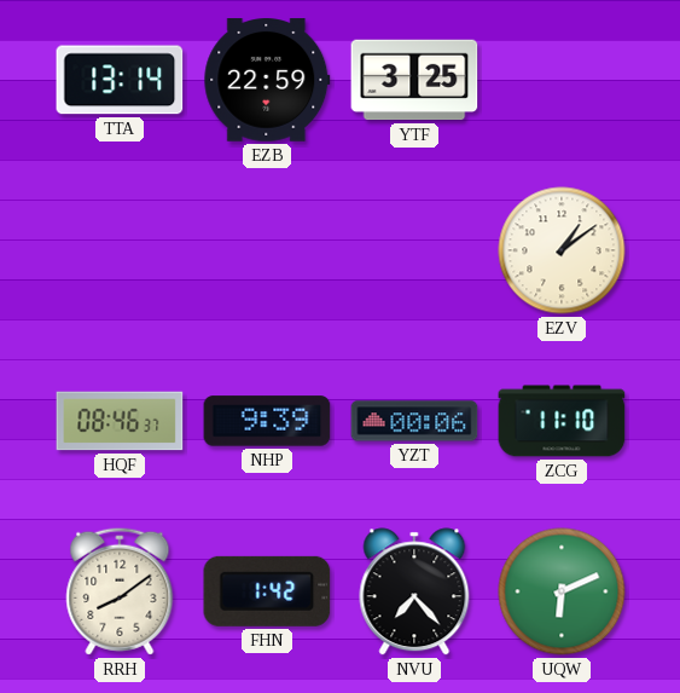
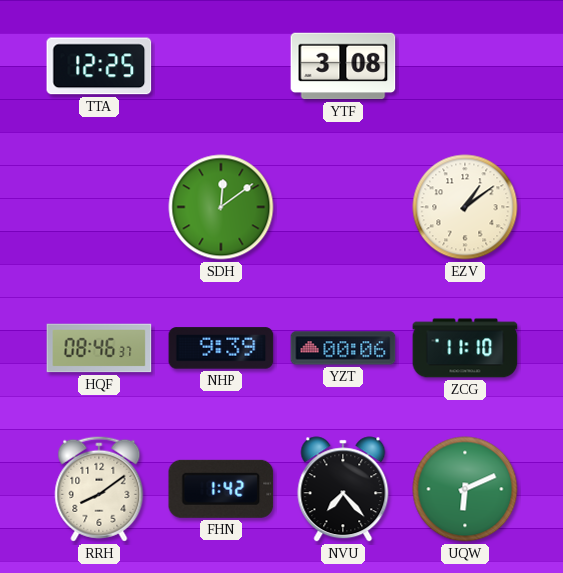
TTA: 13:14 -> 12:25
EZB: 22:59 -> none
YTF: 3:25 -> 3:08
SDH: none -> 12:09
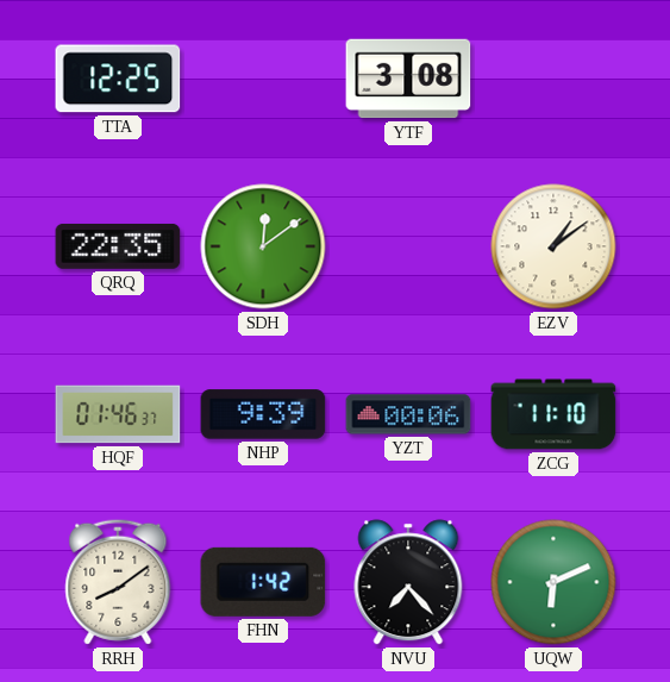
QRQ: none -> 22:35
HQF: 08:46 -> 01:46
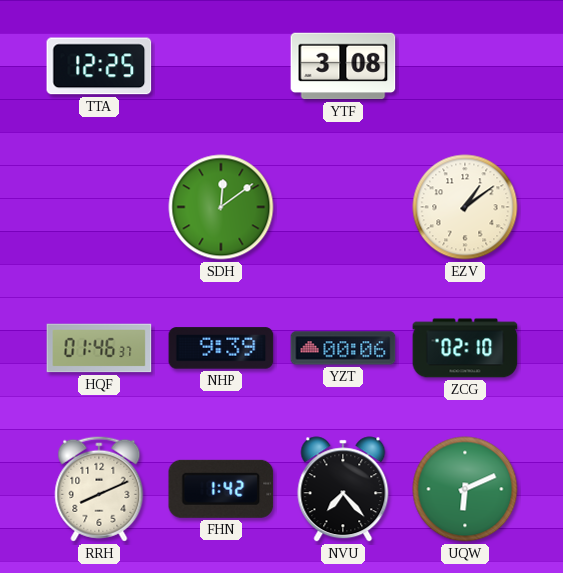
QRQ: 22:35 -> none
ZCG: 11:10 -> 02:10
RRH: 8:09 -> 8:11
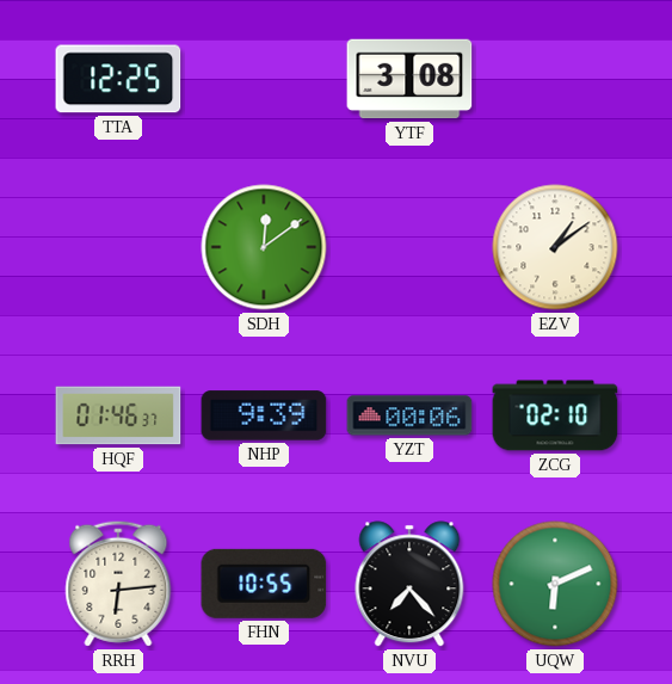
RRH: 8:11 -> 6:14
FHN: 1:42 -> 10:55
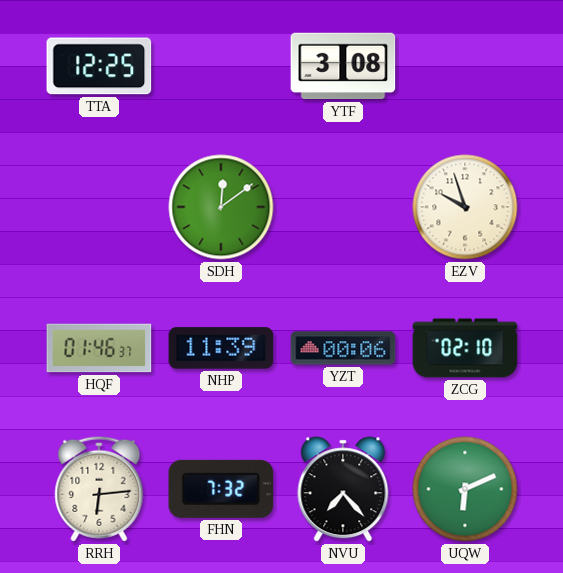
EZV: 1:09 -> 9:57
NHP: 9:39 -> 11:39
FHN: 10:55 -> 7:32
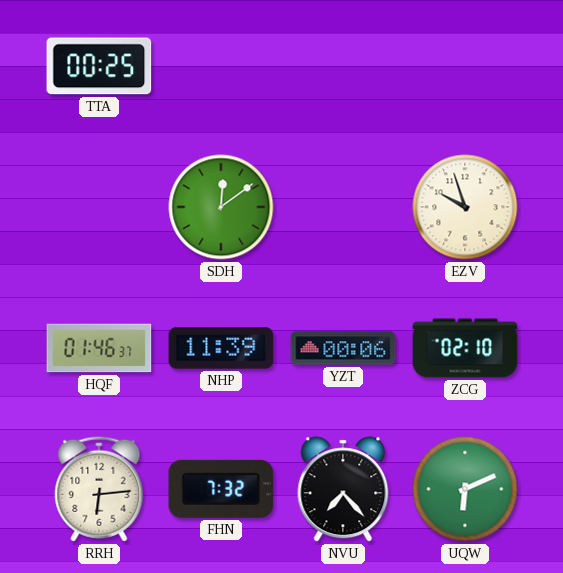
TTA: 12:25 -> 00:25
YTF: 3:08 -> none
